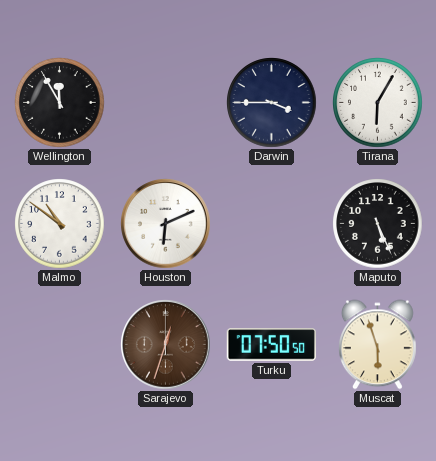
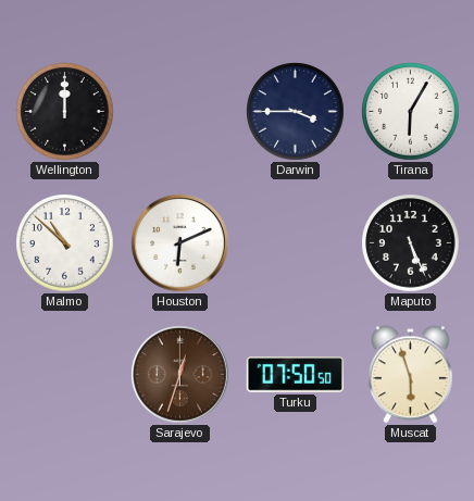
Wellington: 11:55 -> 12:00
Malmo: 10:51 -> 10:52
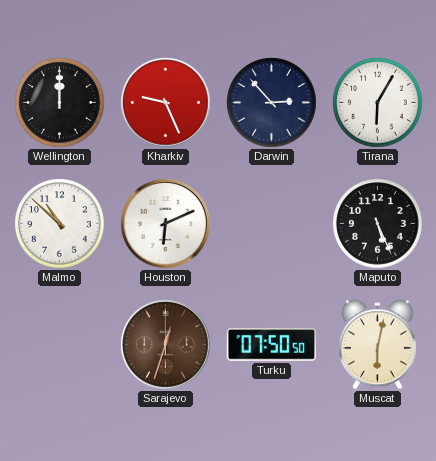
Kharkiv: none -> 9:26
Darwin: 3:45 -> 2:53
Muscat: 5:57 -> 6:02
